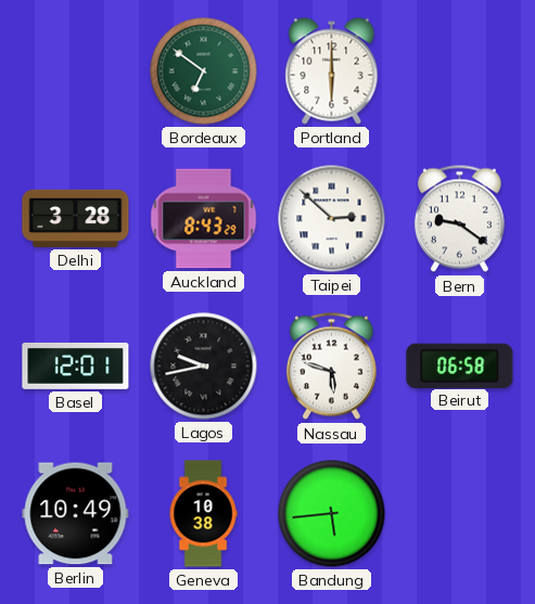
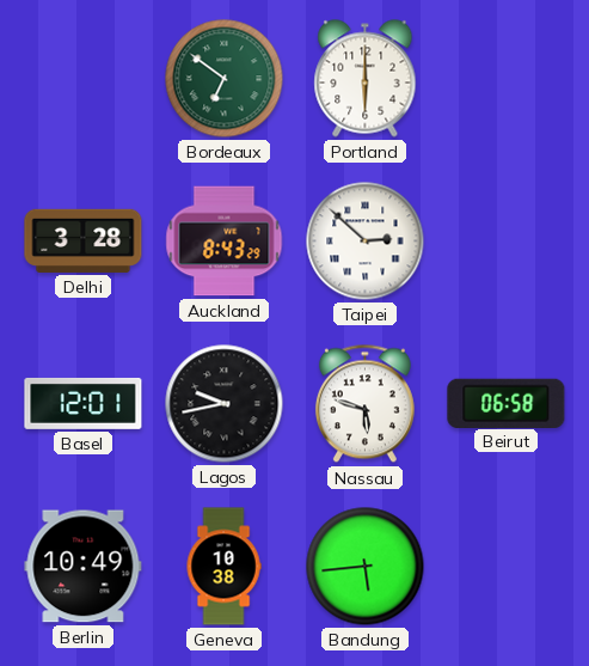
Bern: 9:21 -> none
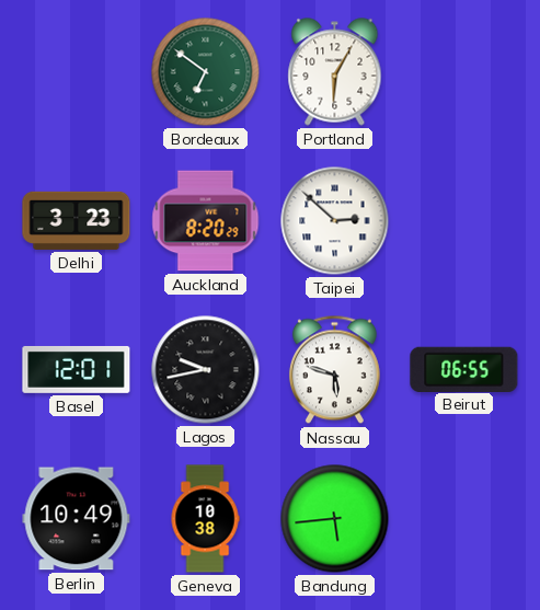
Portland: 6:00 -> 6:05
Delhi: 3:28 -> 3:23
Auckland: 8:43 -> 8:20
Beirut: 06:58 -> 06:55
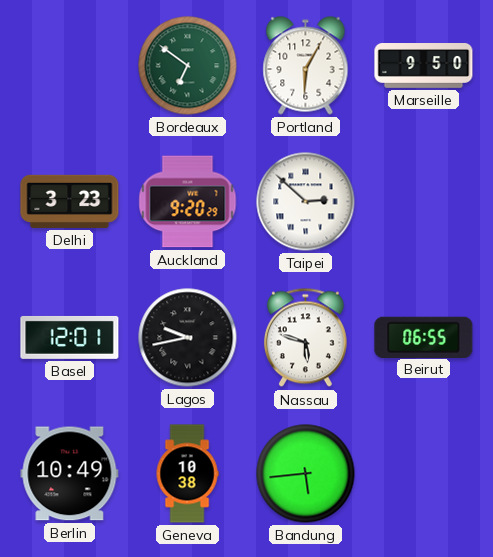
Marseille: none -> 9:50
Auckland: 8:20 -> 9:20
